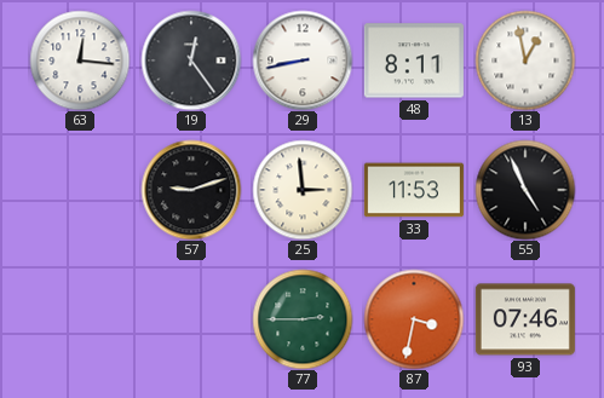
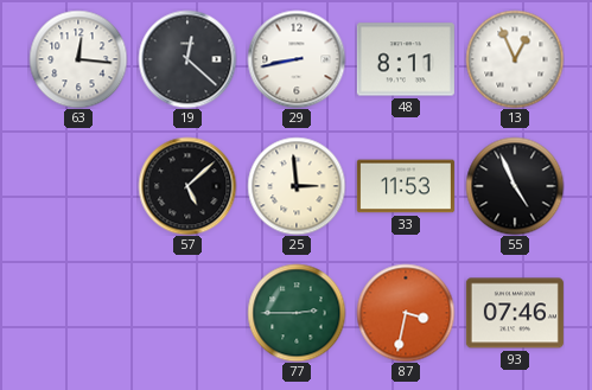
19: 12:24 -> 12:22
13: 12:58 -> 12:56
57: 9:12 -> 5:08
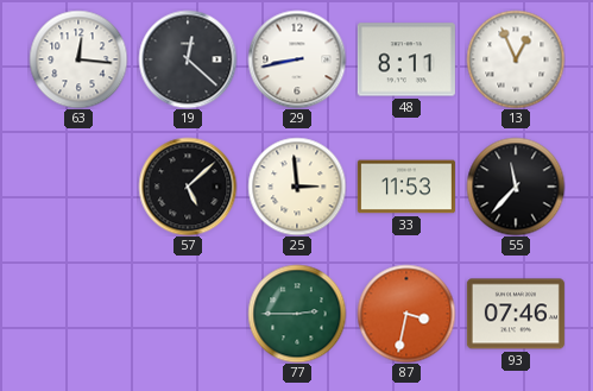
55: 4:56 -> 11:37
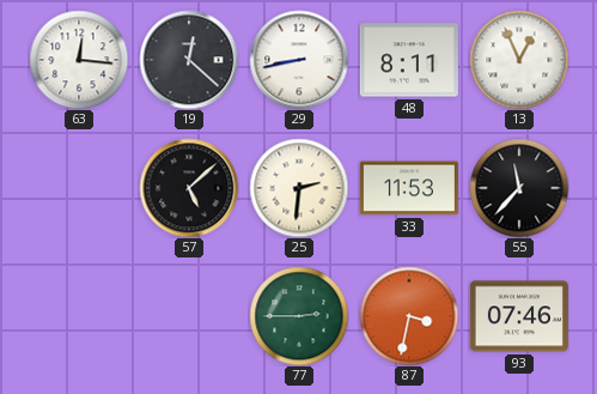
25: 2:59 -> 2:31
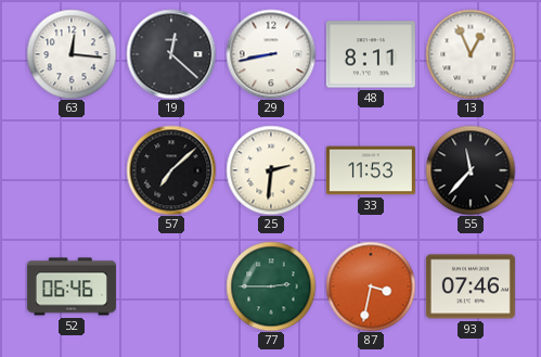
57: 5:08 -> 7:08
52: none -> 06:46
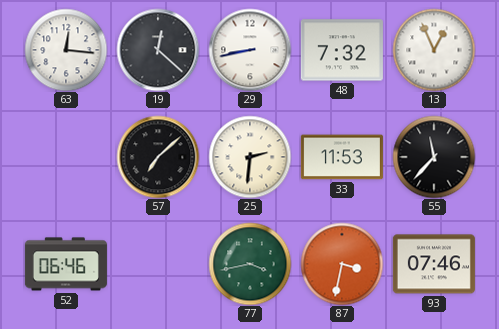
48: 8:11 -> 7:32
77: 2:45 -> 3:43
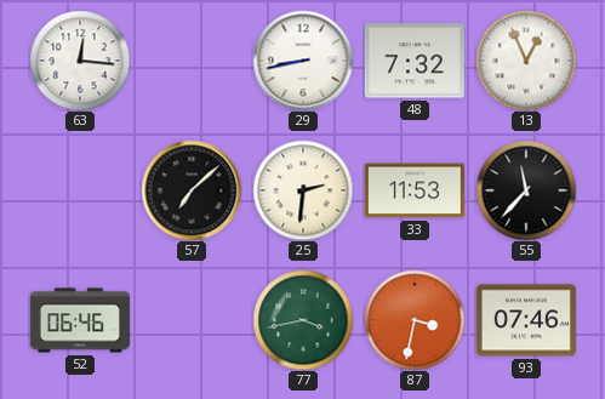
19: 12:22 -> none
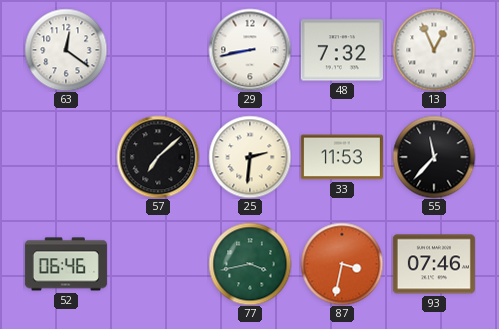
63: 12:16 -> 12:21
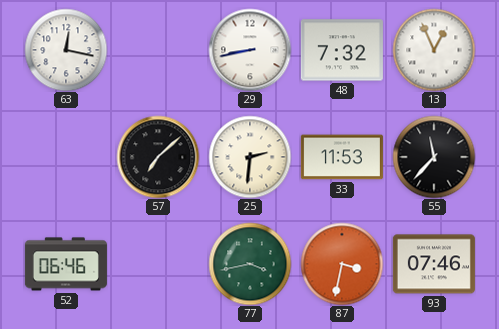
63: 12:21 -> 12:17
